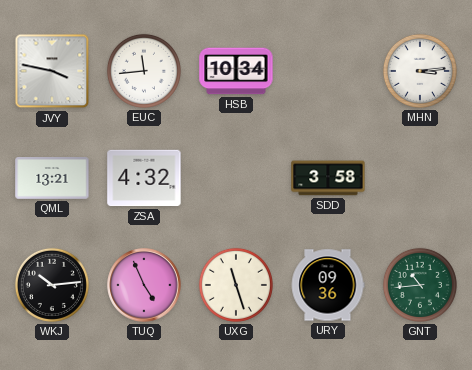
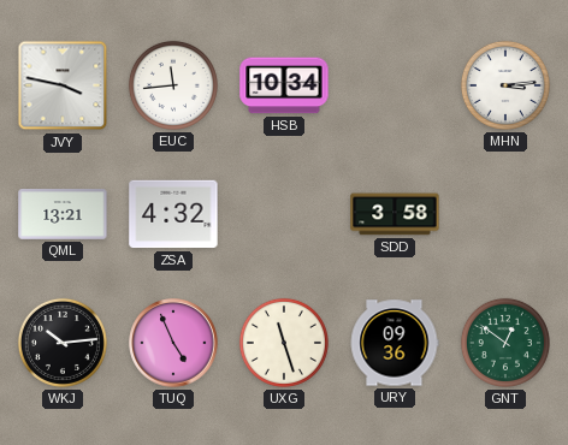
GNT: 10:44 -> 12:51
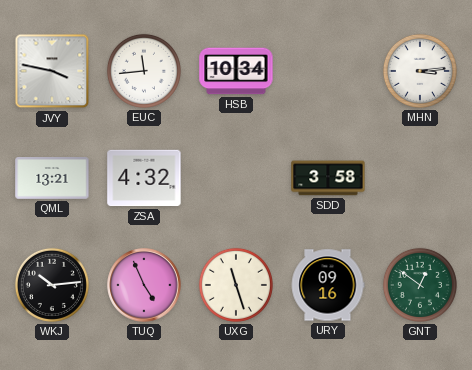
URY: 09:36 -> 09:16
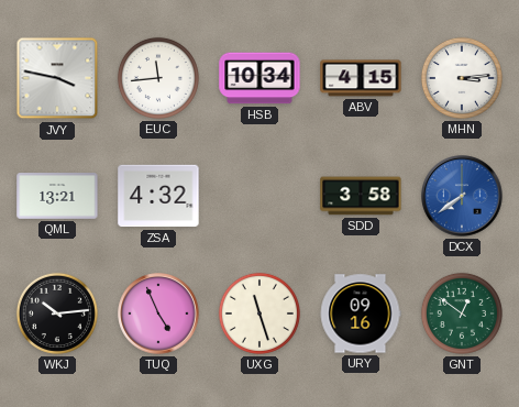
ABV: none -> 4:15
DCX: none -> 7:39
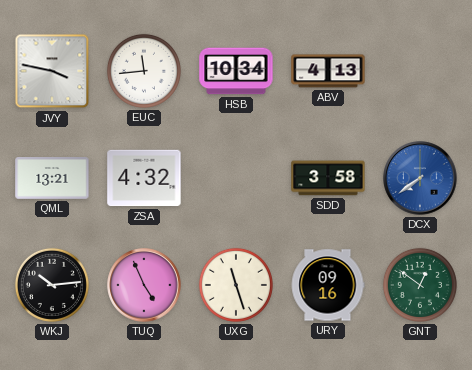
ABV: 4:15 -> 4:13
MHN: 3:14 -> none
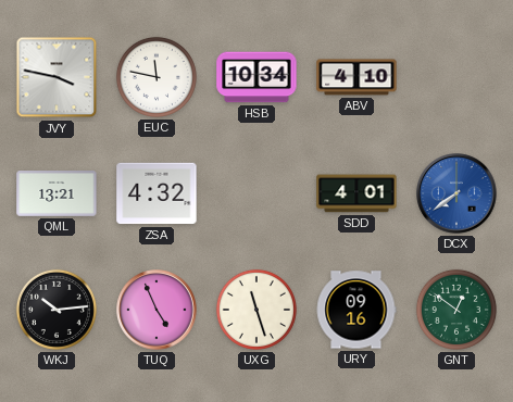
EUC: 11:44 -> 11:47
ABV: 4:13 -> 4:10
SDD: 3:58 -> 4:01
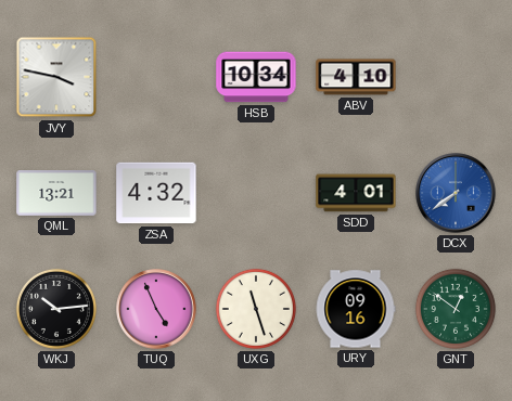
EUC: 11:47 -> none
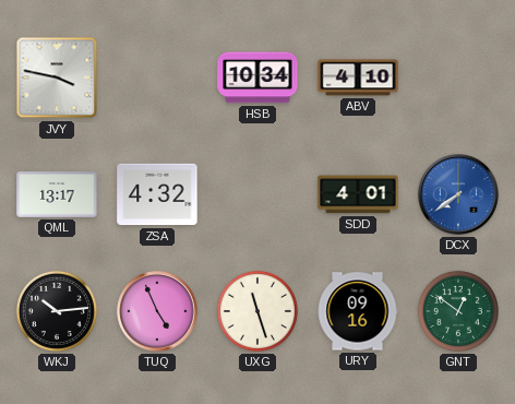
QML: 13:21 -> 13:17
